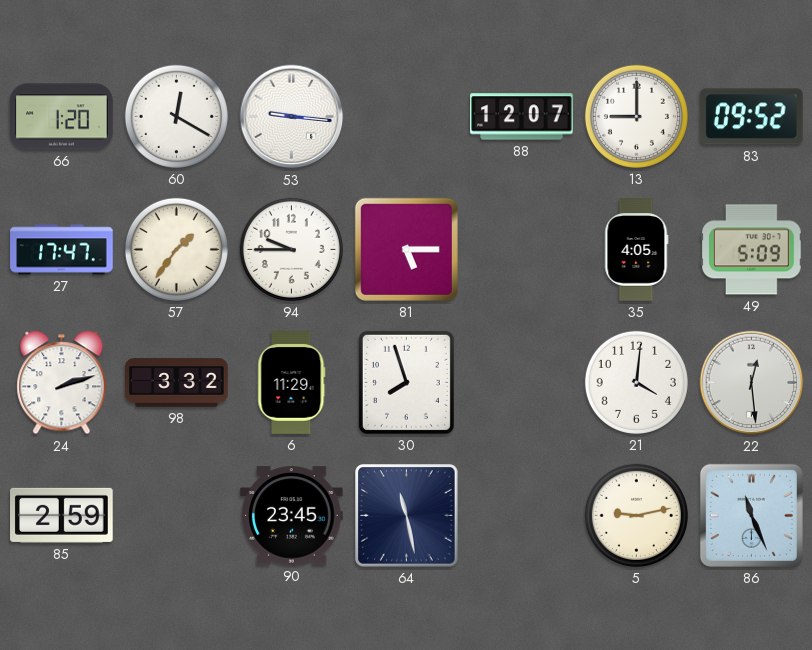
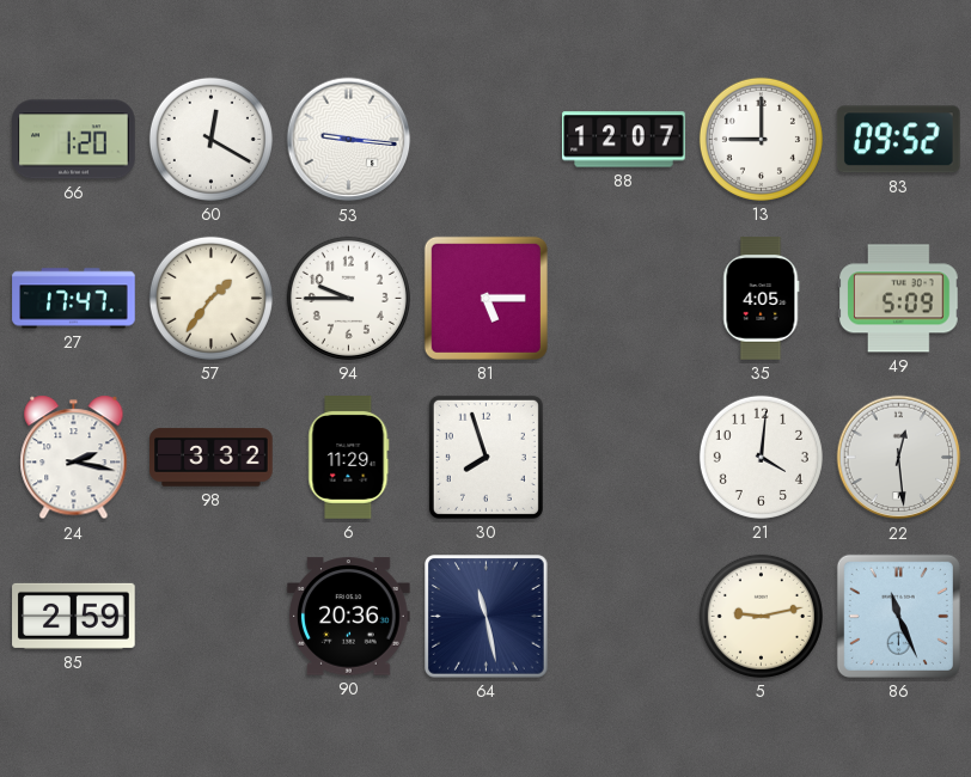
24: 2:12 -> 2:17
90: 23:45 -> 20:36
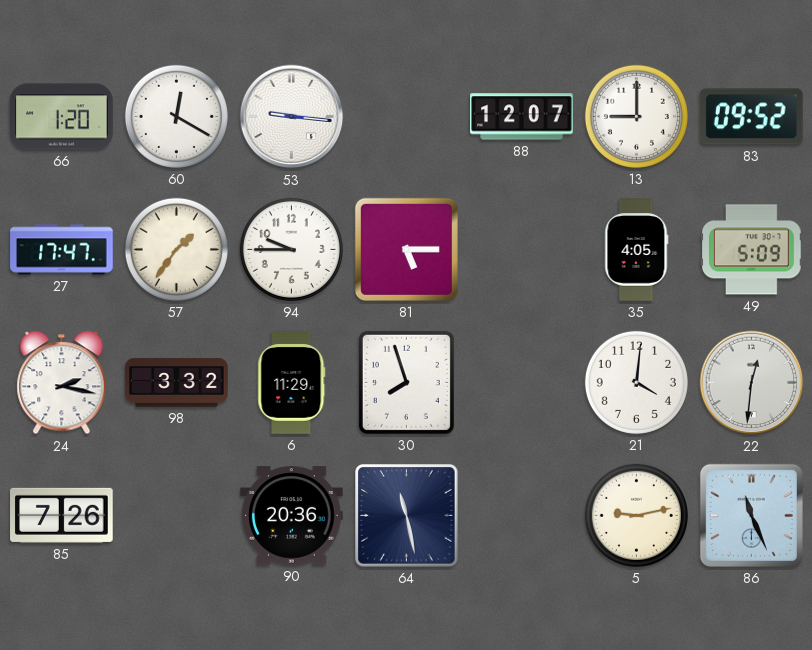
22: 12:29 -> 12:31
85: 2:59 -> 7:26
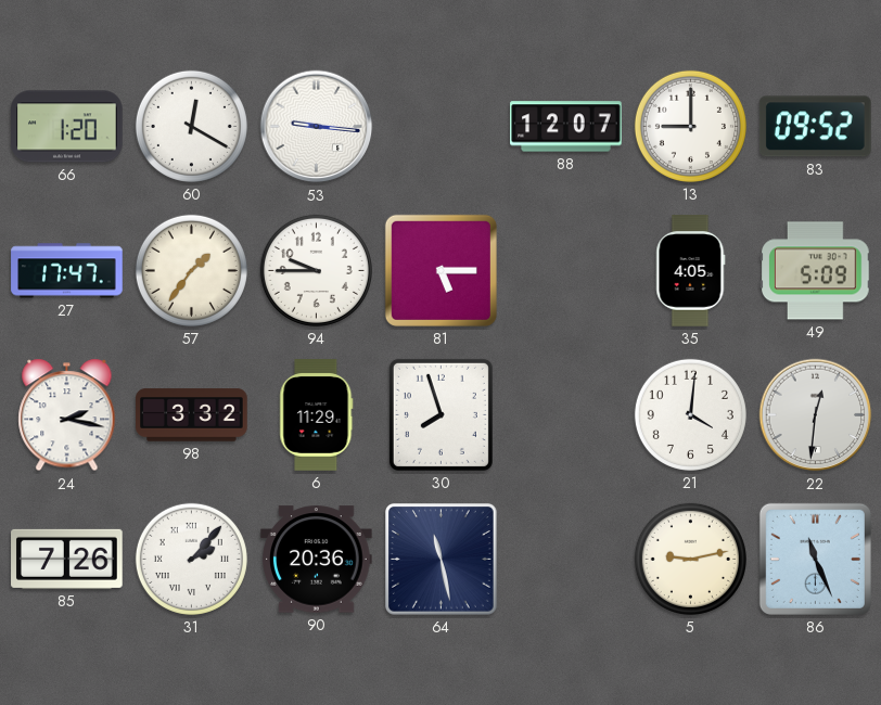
31: none -> 2:07
